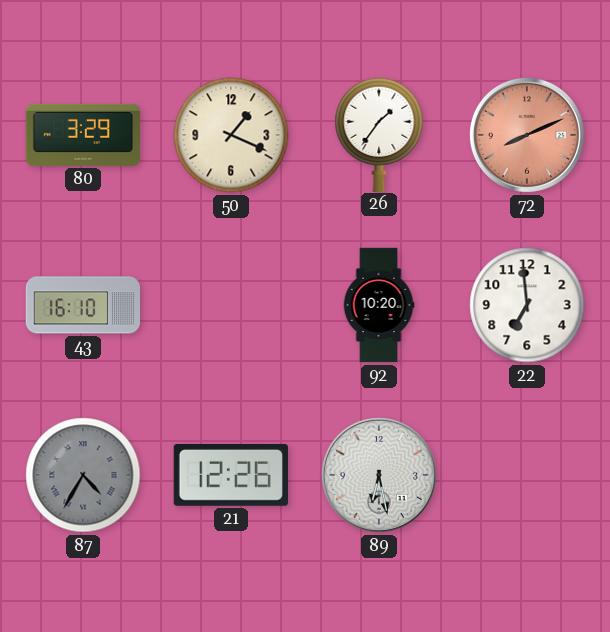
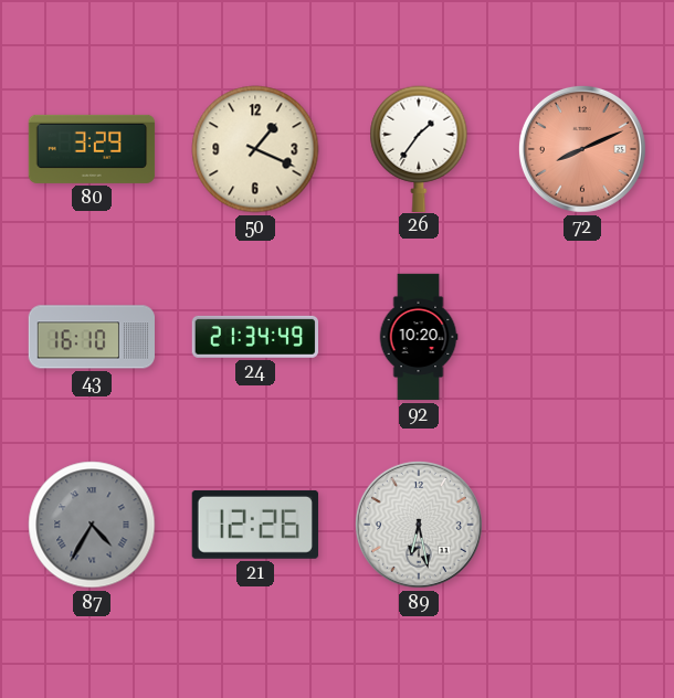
24: none -> 21:34
22: 6:59 -> none
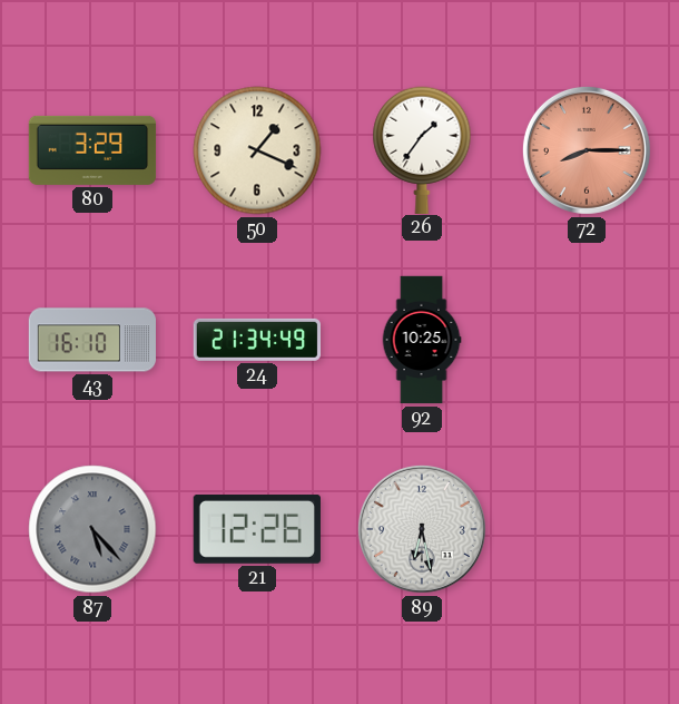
72: 8:11 -> 8:15
92: 10:20 -> 10:25
87: 4:35 -> 5:23
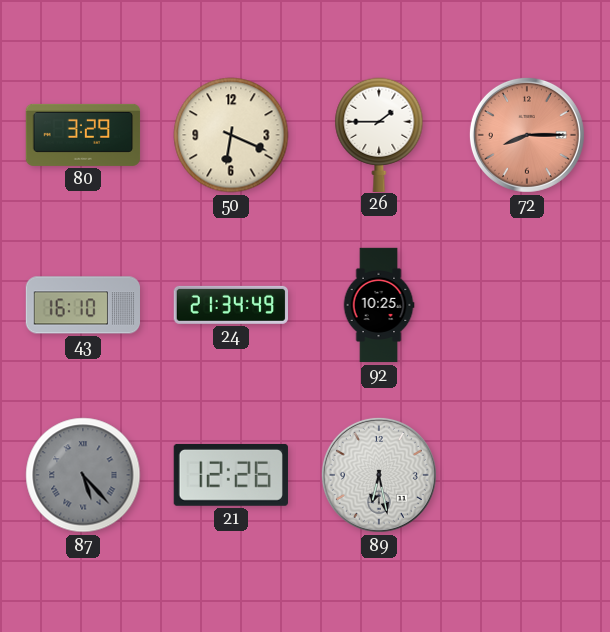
50: 1:19 -> 6:19
26: 1:36 -> 1:45
